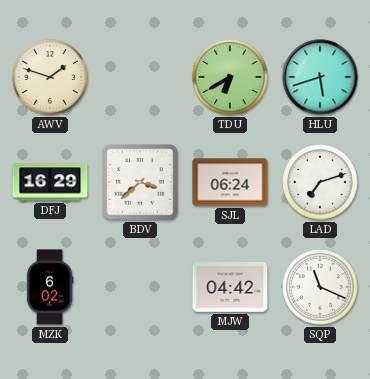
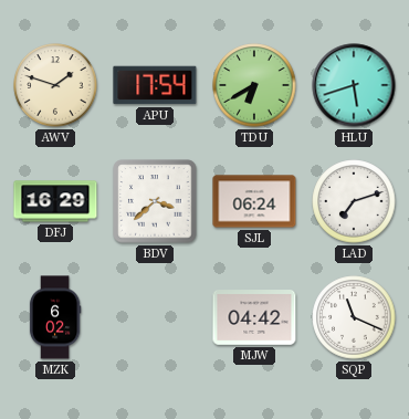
APU: none -> 17:54
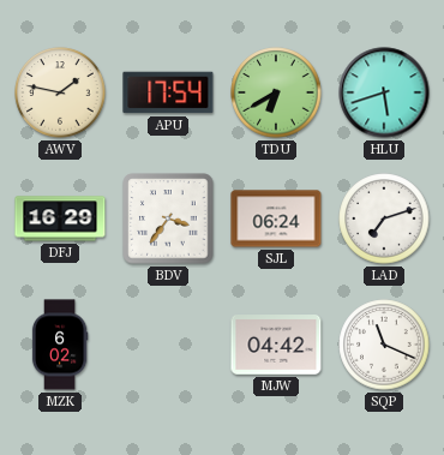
AWV: 1:48 -> 1:47
BDV: 3:38 -> 3:36
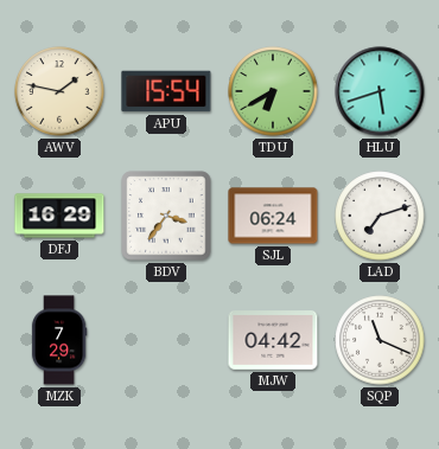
APU: 17:54 -> 15:54
MZK: 6:02 -> 7:29
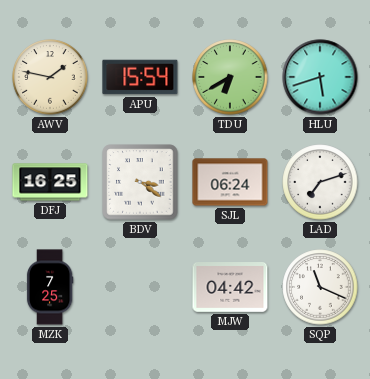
DFJ: 16:29 -> 16:25
BDV: 3:36 -> 3:21
MZK: 7:29 -> 7:25
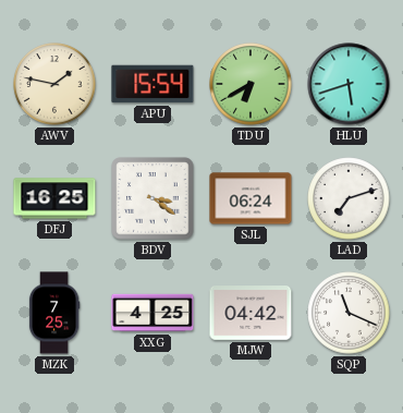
XXG: none -> 4:25
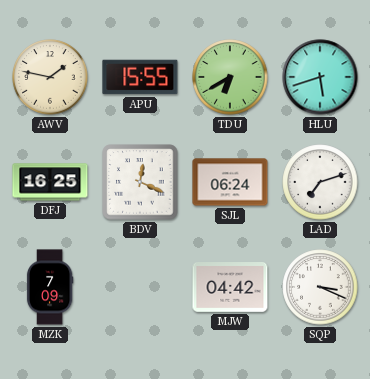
APU: 15:54 -> 15:55
BDV: 3:21 -> 12:19
MZK: 7:25 -> 7:09
XXG: 4:25 -> none
SQP: 11:19 -> 3:19
